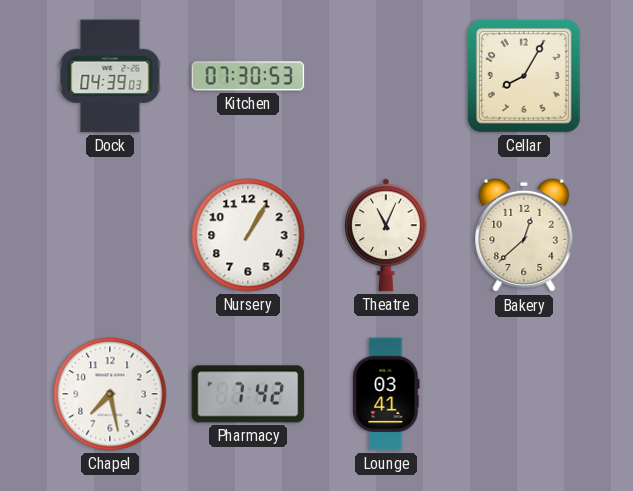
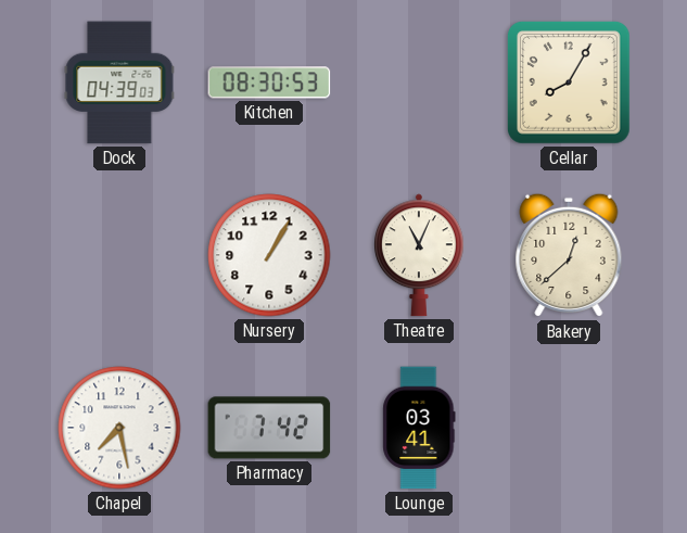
Kitchen: 07:30 -> 08:30
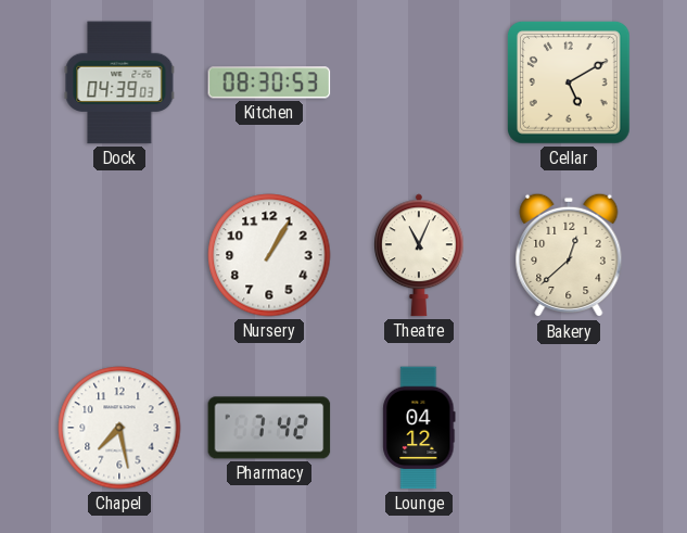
Cellar: 8:05 -> 5:10
Lounge: 03:41 -> 04:12
